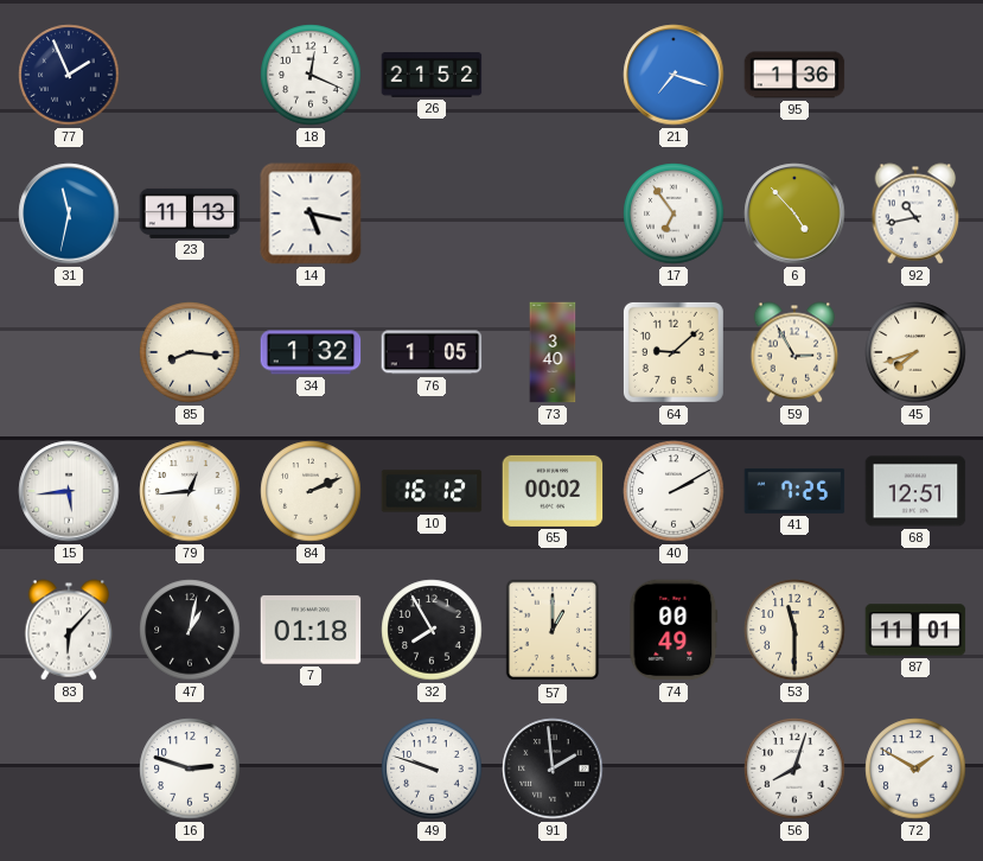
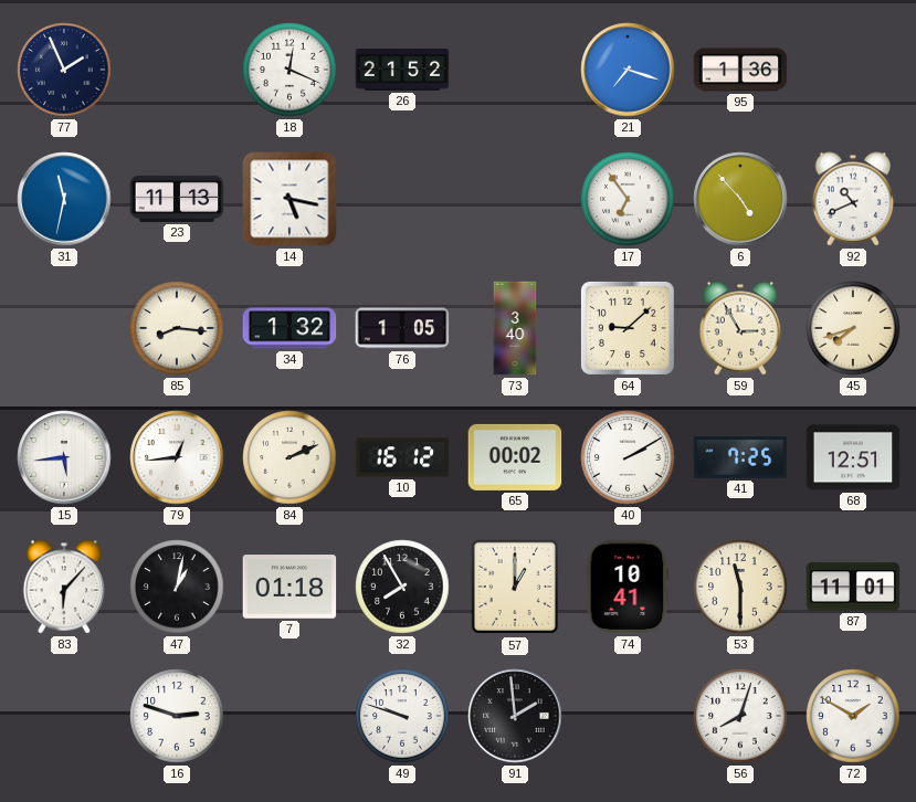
92: 10:43 -> 10:41
74: 00:49 -> 10:41
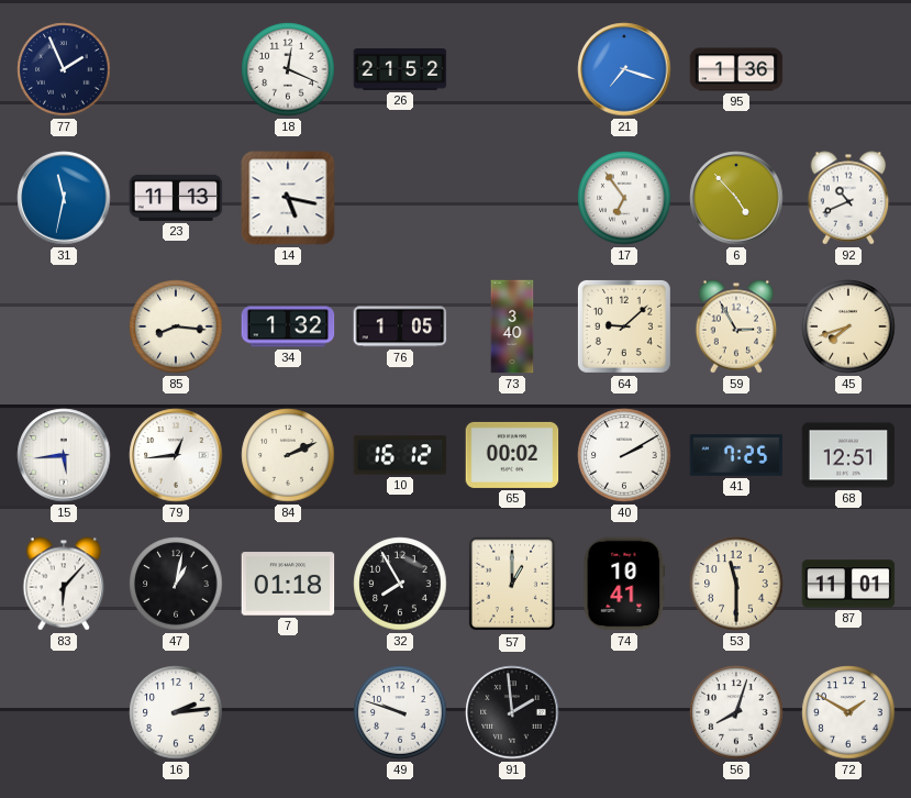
16: 2:48 -> 2:14
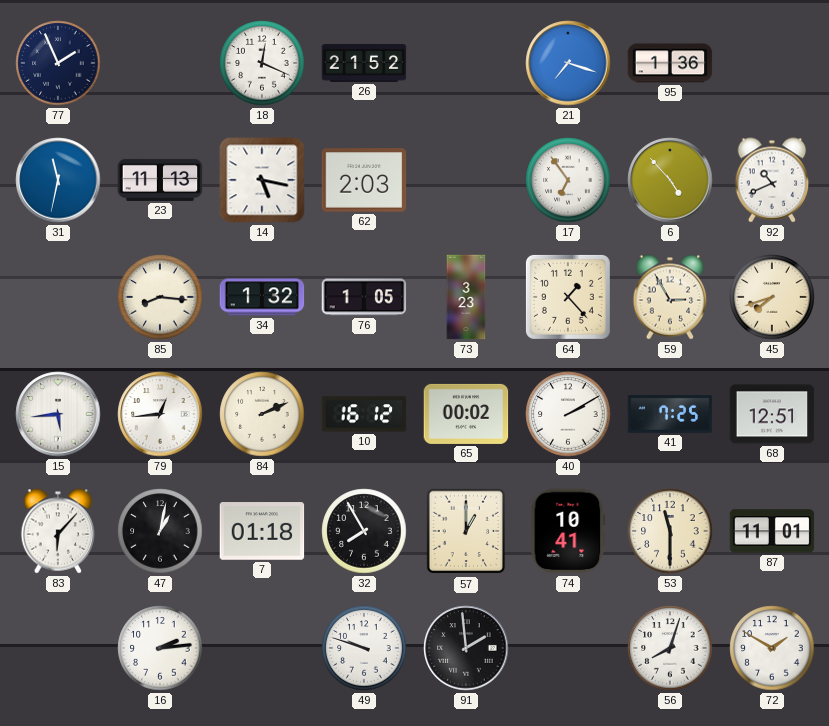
62: none -> 2:03
73: 3:40 -> 3:23
64: 9:08 -> 1:23
